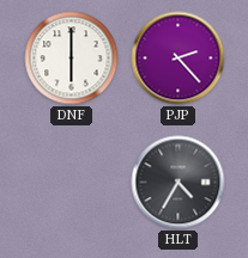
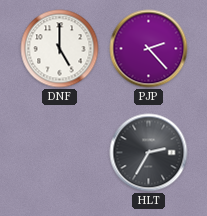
DNF: 6:00 -> 5:00
HLT: 4:35 -> 2:35
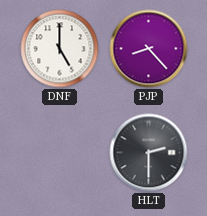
PJP: 2:23 -> 8:23
HLT: 2:35 -> 2:30
